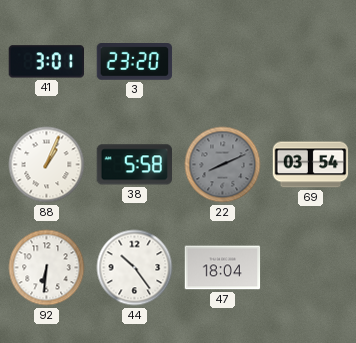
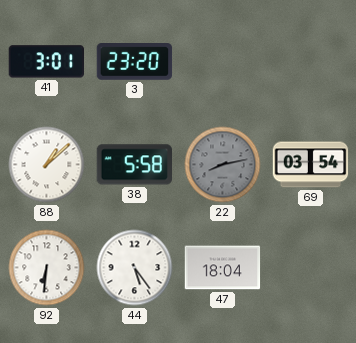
88: 1:04 -> 1:08
22: 8:11 -> 8:13
44: 10:24 -> 5:24
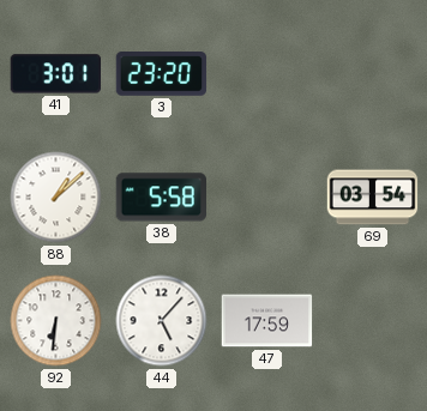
22: 8:13 -> none
44: 5:24 -> 5:07
47: 18:04 -> 17:59
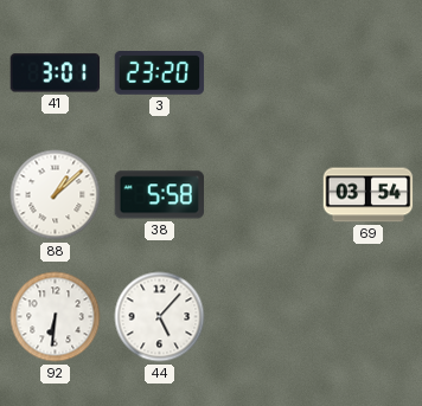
47: 17:59 -> none
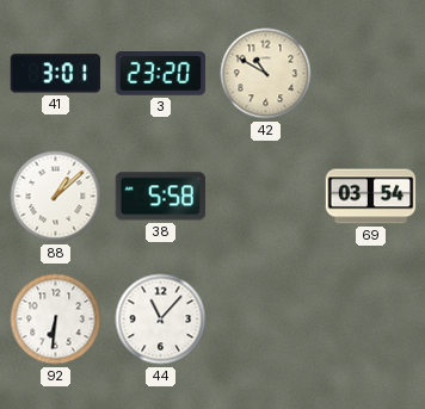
42: none -> 10:50
44: 5:07 -> 11:07
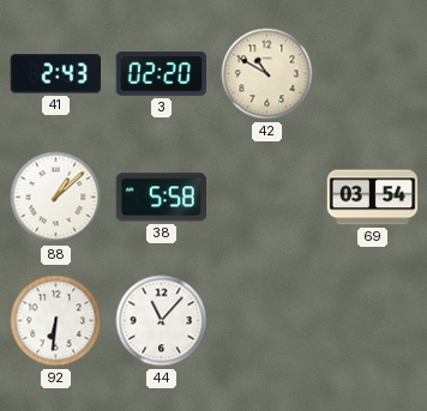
41: 3:01 -> 2:43
3: 23:20 -> 02:20
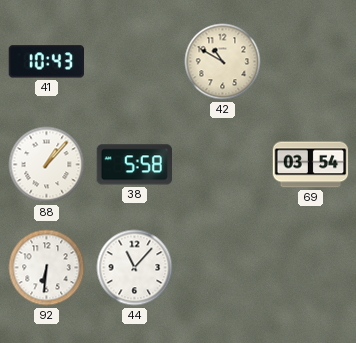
41: 2:43 -> 10:43
3: 02:20 -> none
88: 1:08 -> 1:07
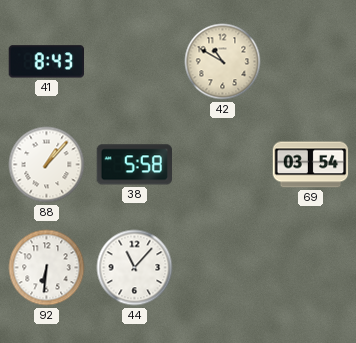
41: 10:43 -> 8:43
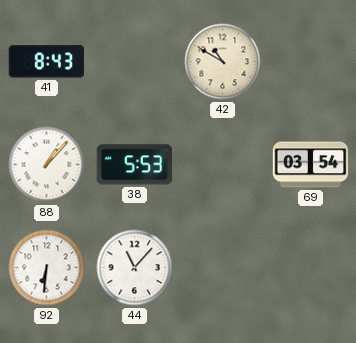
38: 5:58 -> 5:53
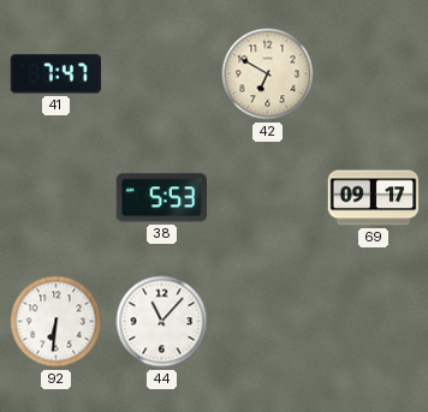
41: 8:43 -> 7:47
42: 10:50 -> 6:50
88: 1:07 -> none
69: 03:54 -> 09:17
